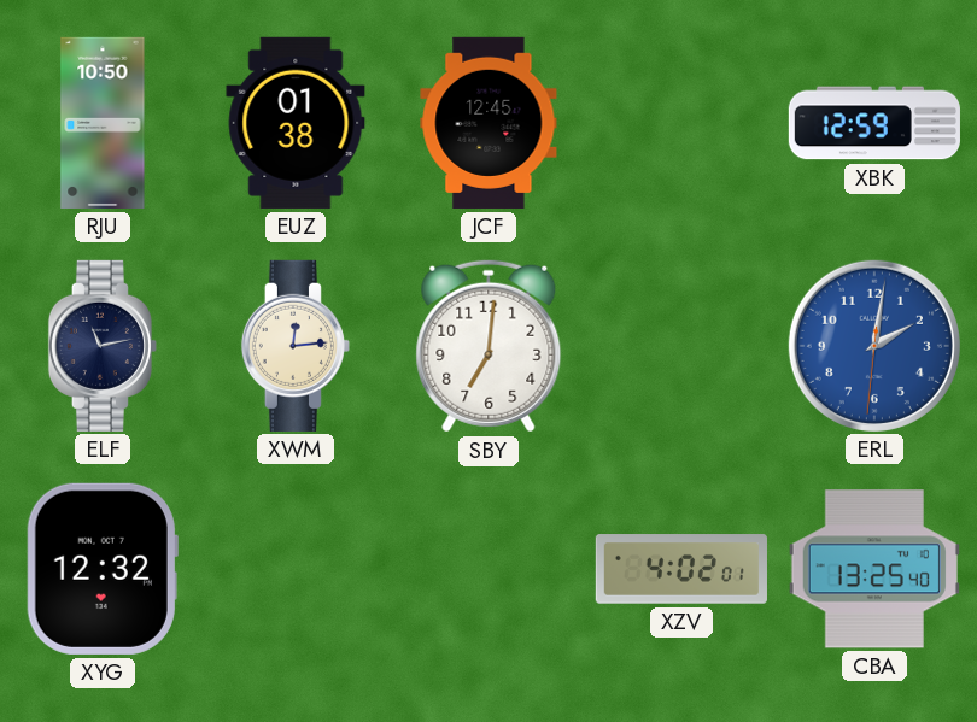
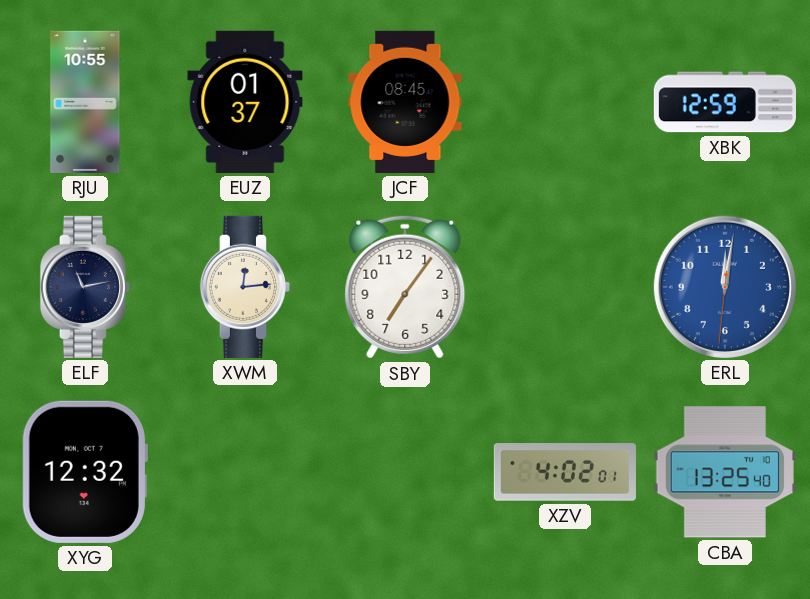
RJU: 10:50 -> 10:55
EUZ: 01:38 -> 01:37
JCF: 12:45 -> 08:45
SBY: 7:01 -> 7:06
ERL: 2:01 -> 12:01
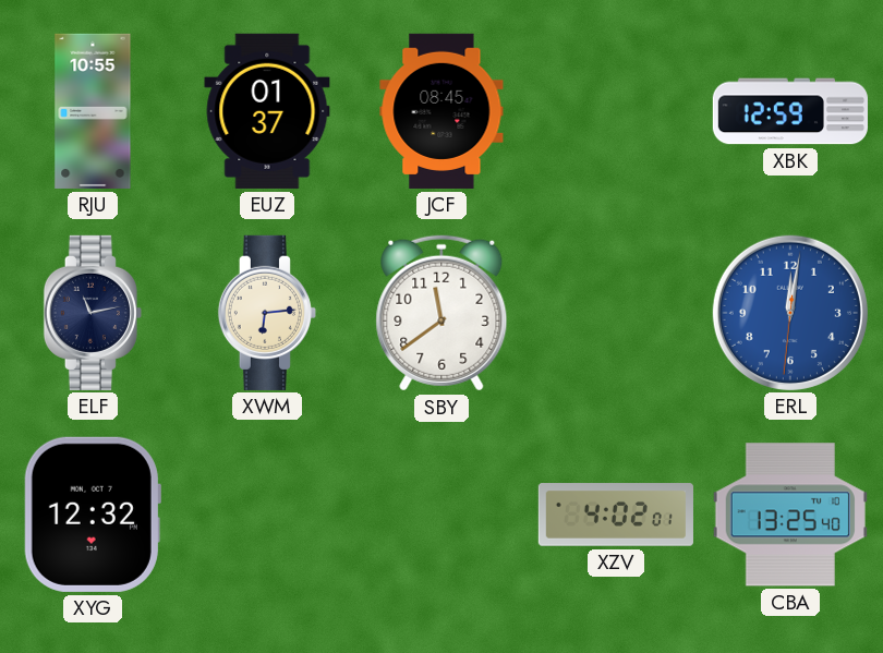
XWM: 12:14 -> 6:14
SBY: 7:06 -> 11:39
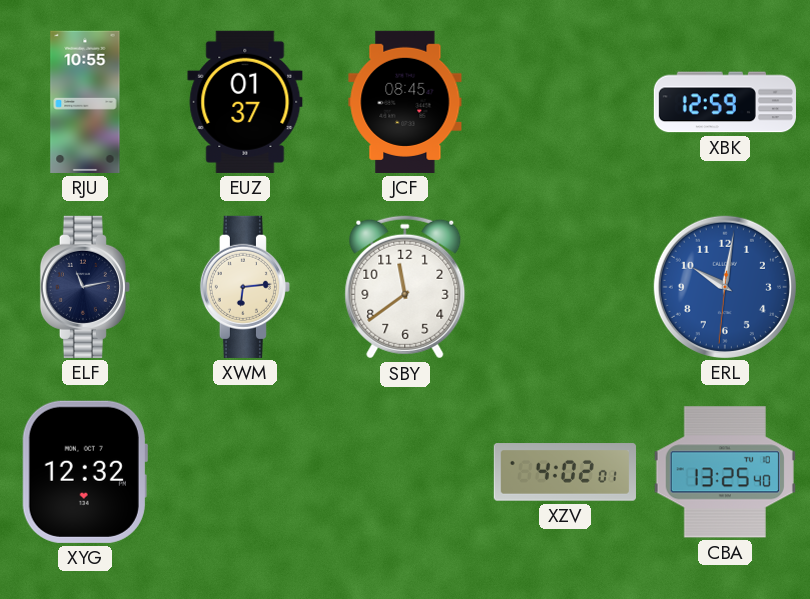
ERL: 12:01 -> 10:01
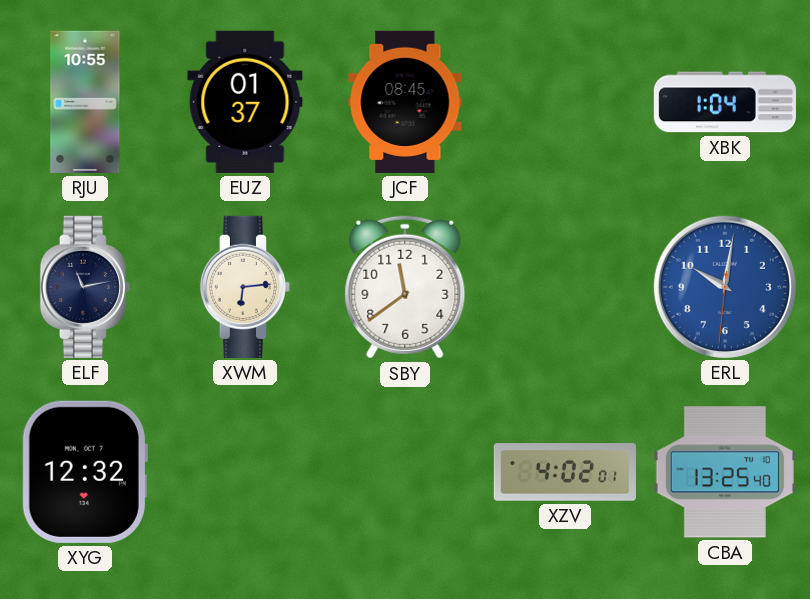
XBK: 12:59 -> 1:04
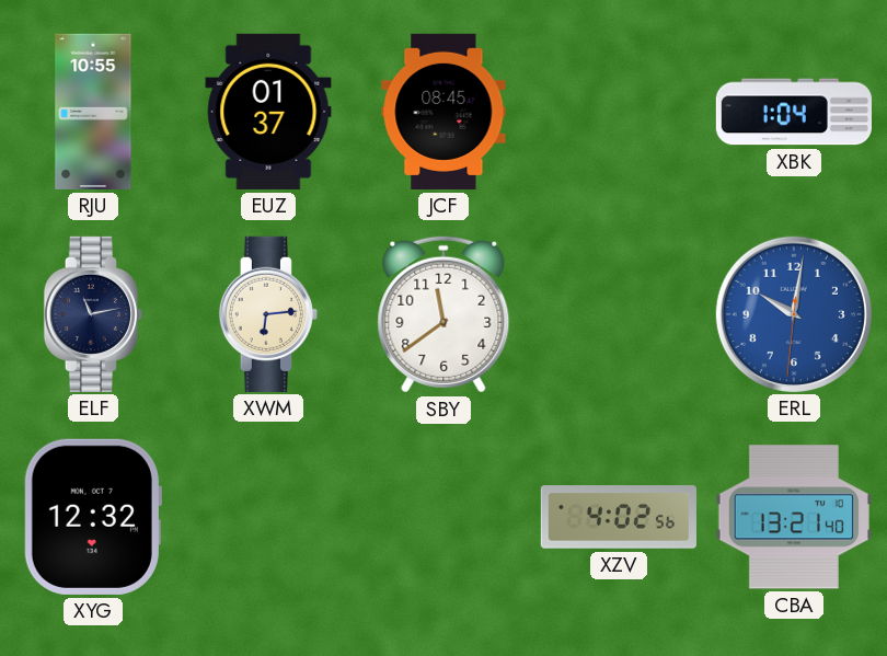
XZV: 4:02:01 -> 4:02:56
CBA: 13:25 -> 13:21
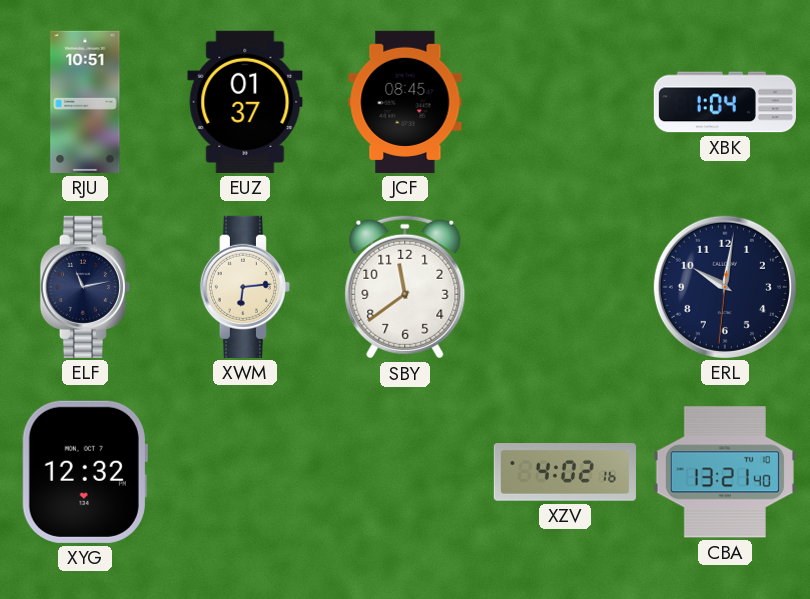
RJU: 10:55 -> 10:51
ERL dial: blue -> navy
XZV: 4:02:56 -> 4:02:16
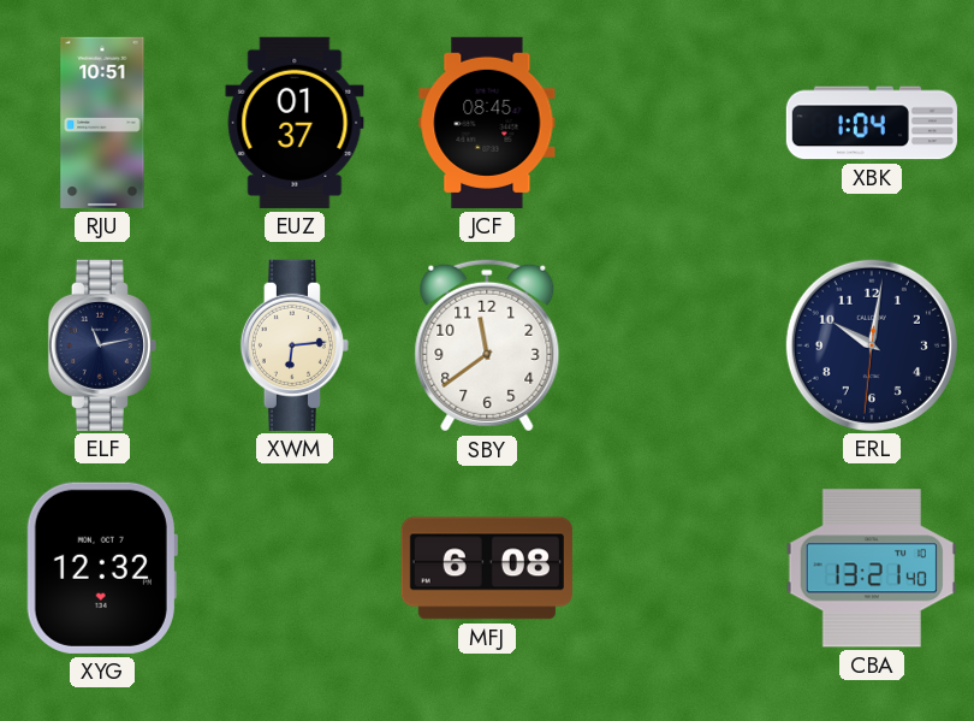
MFJ: none -> 6:08
XZV: 4:02 -> none
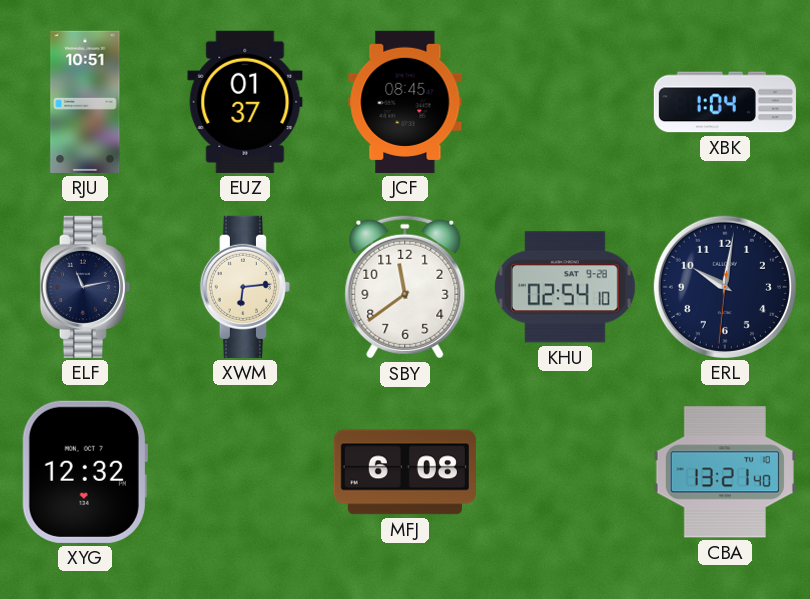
KHU: none -> 02:54
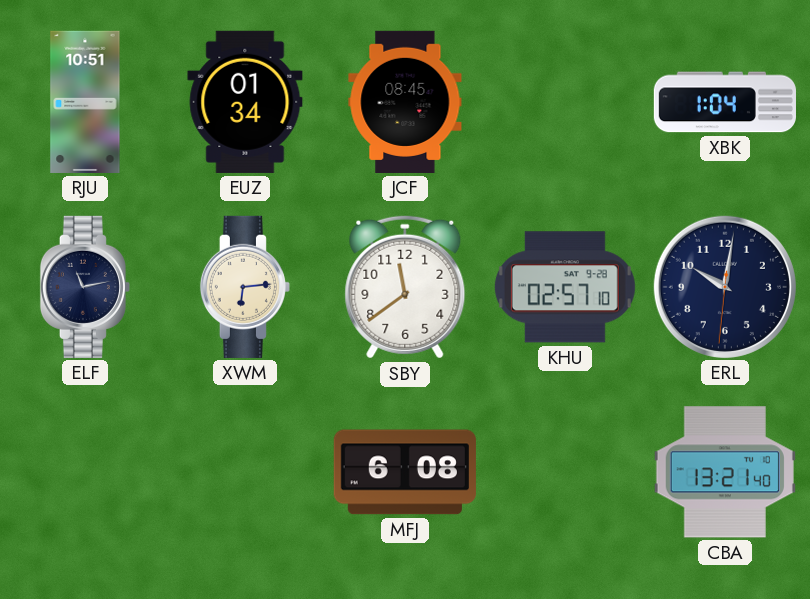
EUZ: 01:37 -> 01:34
KHU: 02:54 -> 02:57
XYG: 12:32 -> none
